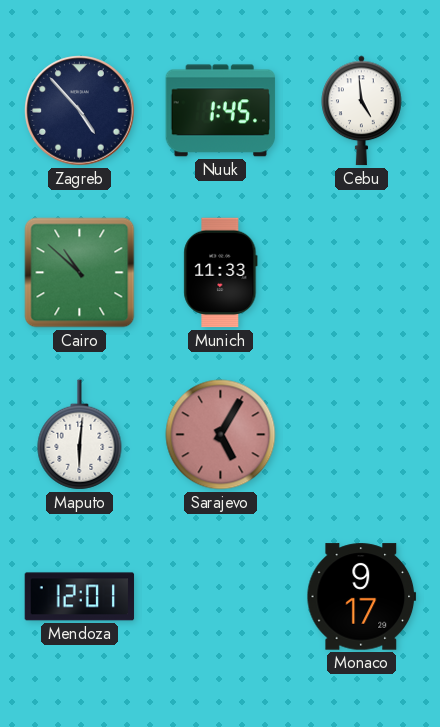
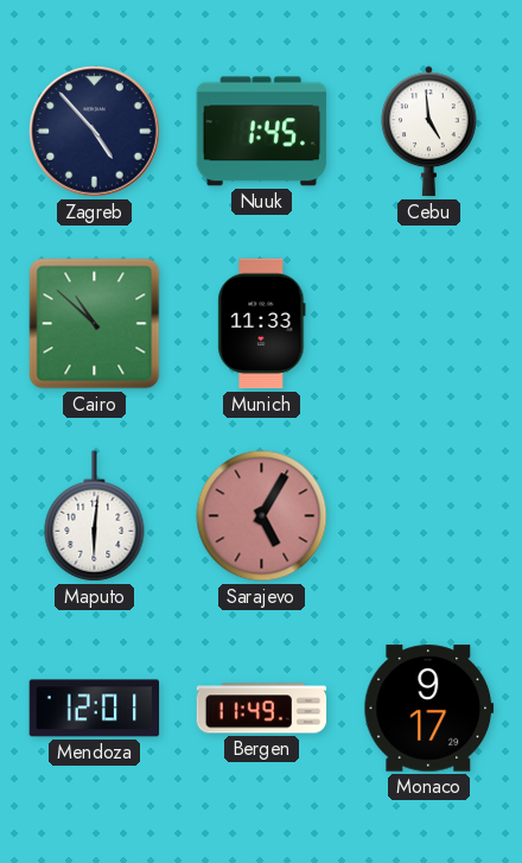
Bergen: none -> 11:49
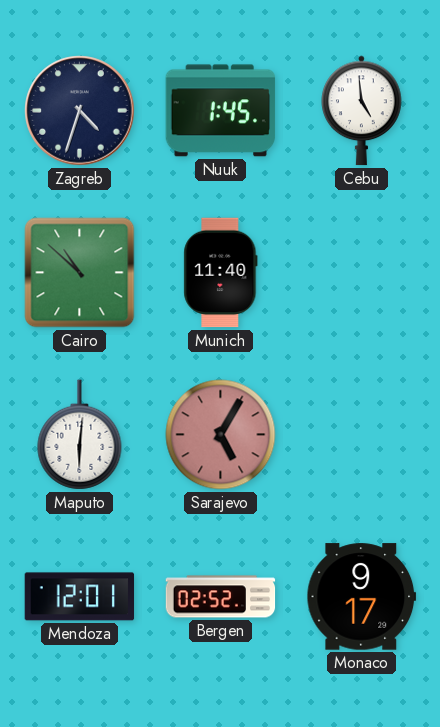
Zagreb: 4:53 -> 4:33
Munich: 11:33 -> 11:40
Bergen: 11:49 -> 02:52
